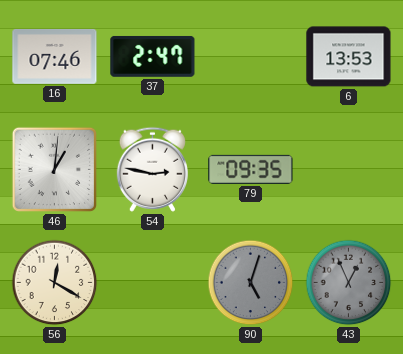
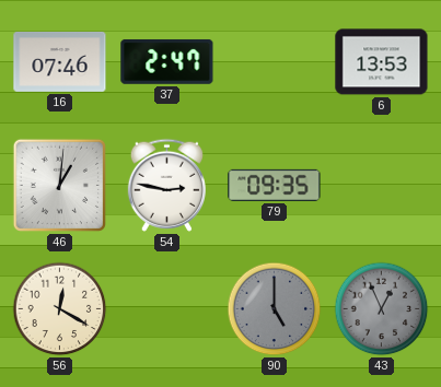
90: 5:03 -> 5:00
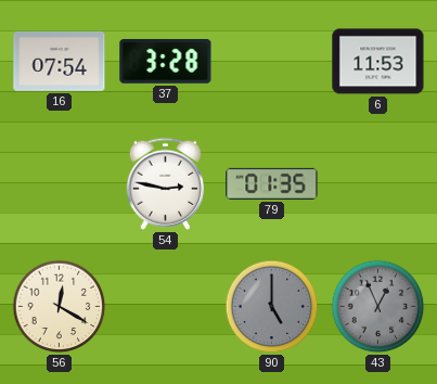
16: 07:46 -> 07:54
37: 2:47 -> 3:28
6: 13:53 -> 11:53
46: 1:01 -> none
79: 09:35 -> 01:35
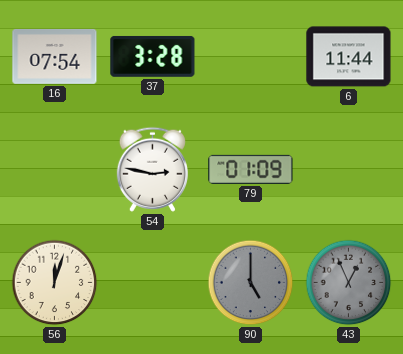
6: 11:53 -> 11:44
79: 01:35 -> 01:09
56: 12:20 -> 12:03
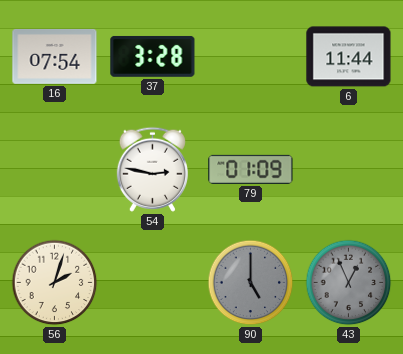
56: 12:03 -> 2:03
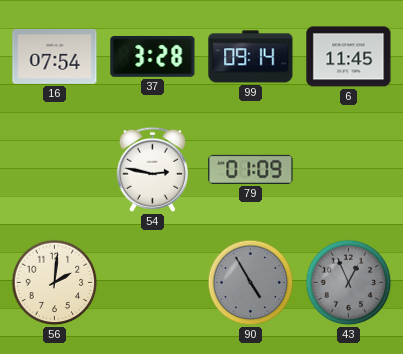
99: none -> 09:14
6: 11:44 -> 11:45
56: 2:03 -> 2:01
90: 5:00 -> 4:55
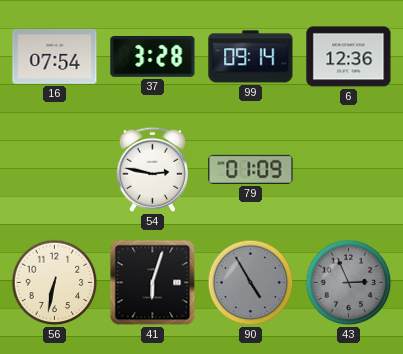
6: 11:45 -> 12:36
56: 2:01 -> 6:32
41: none -> 6:03
43: 12:56 -> 2:56
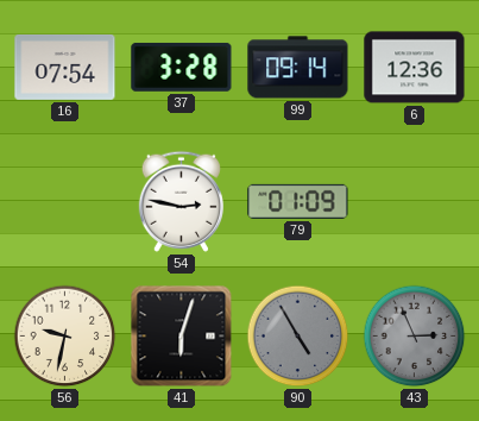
56: 6:32 -> 9:32
